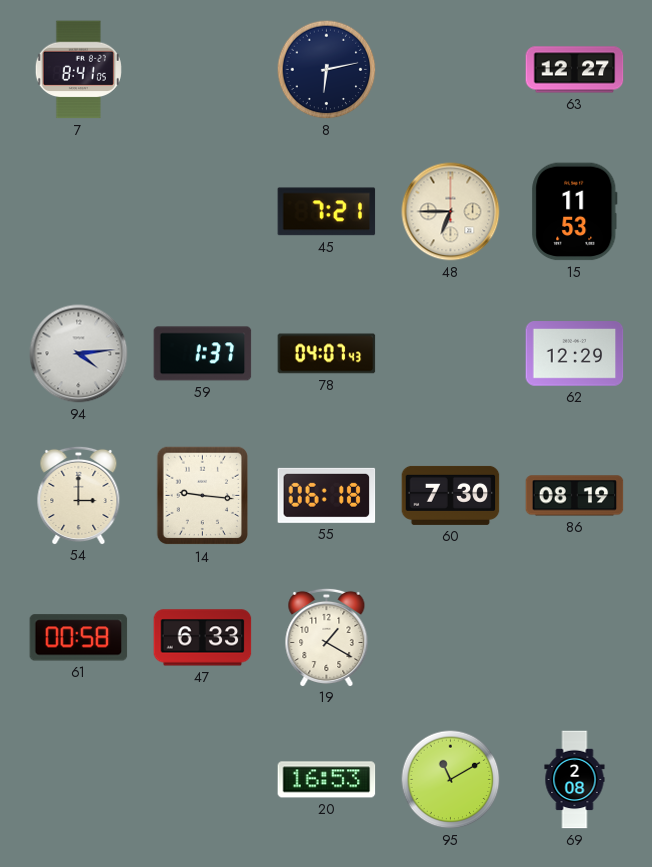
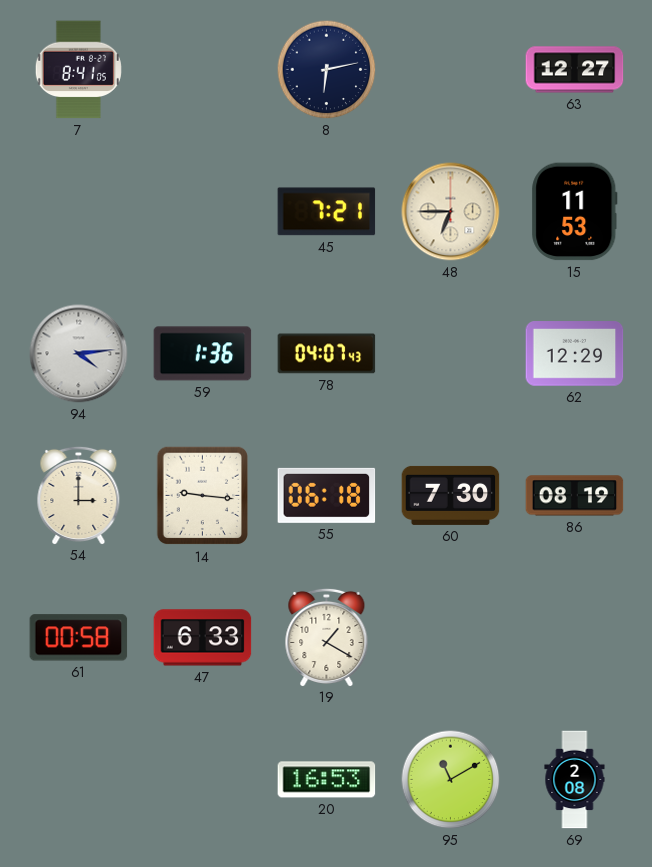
59: 1:37 -> 1:36
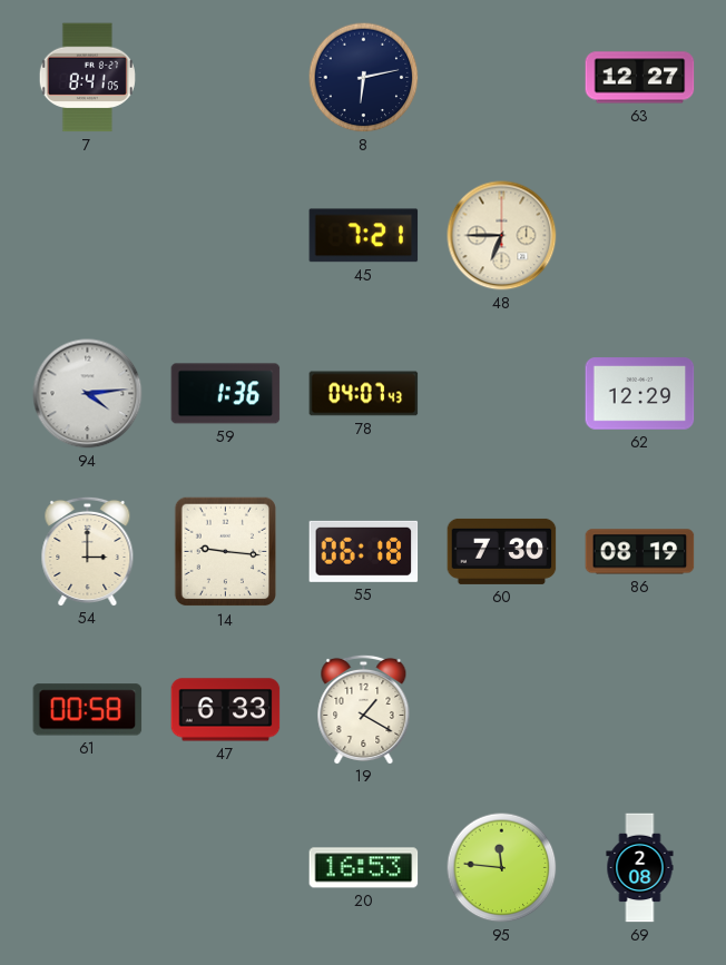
15: 11:53 -> none
95: 11:10 -> 11:46
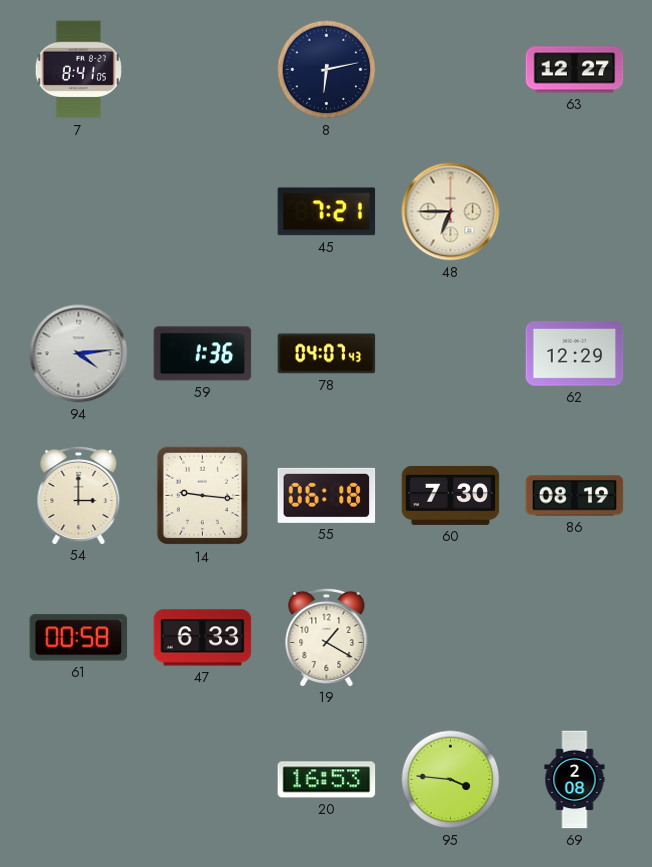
95: 11:46 -> 3:46
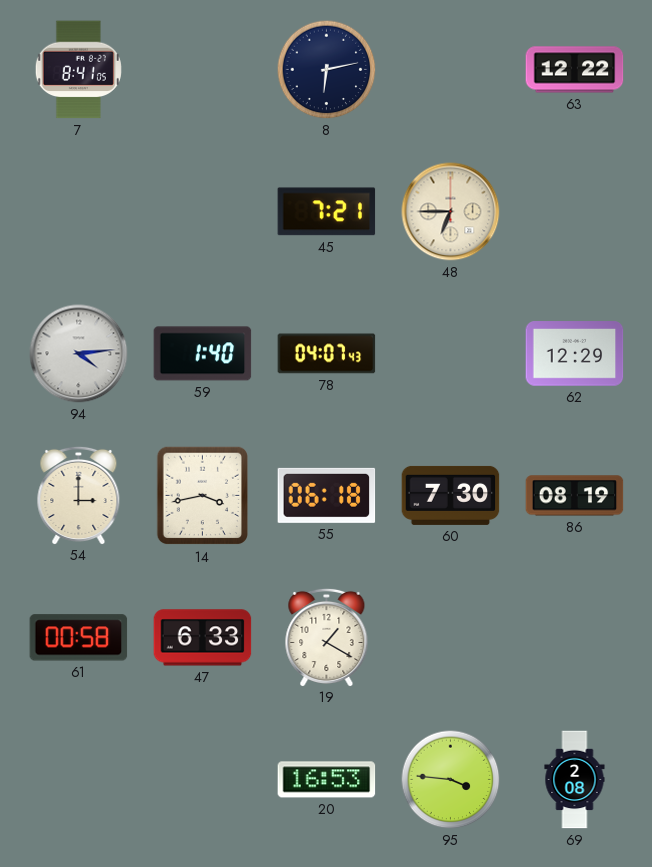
63: 12:27 -> 12:22
59: 1:36 -> 1:40
14: 9:16 -> 3:43
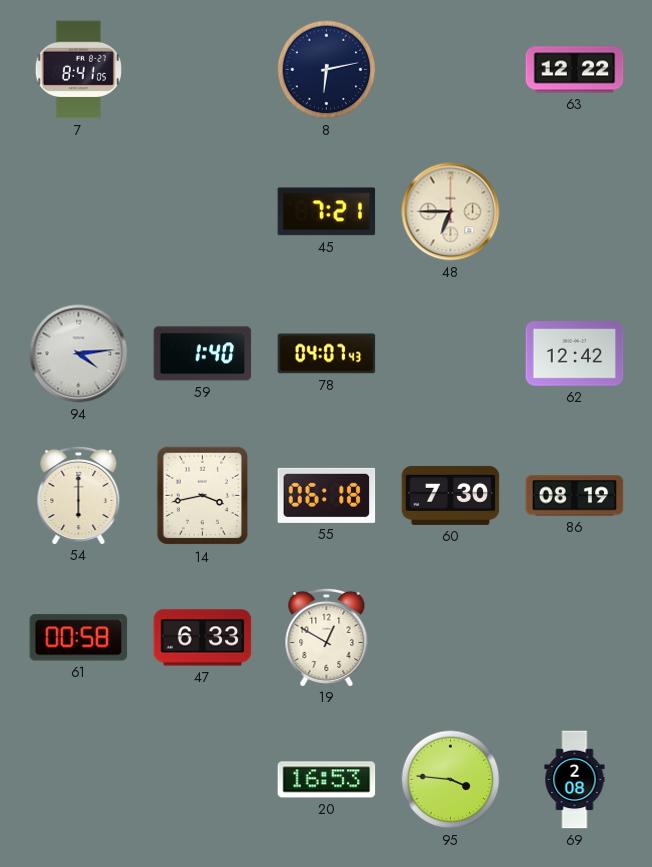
62: 12:29 -> 12:42
54: 3:00 -> 6:00
19: 1:20 -> 12:50
